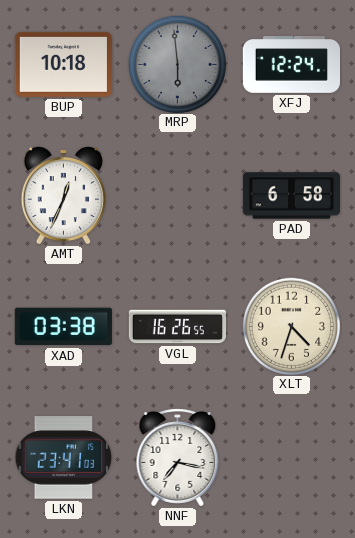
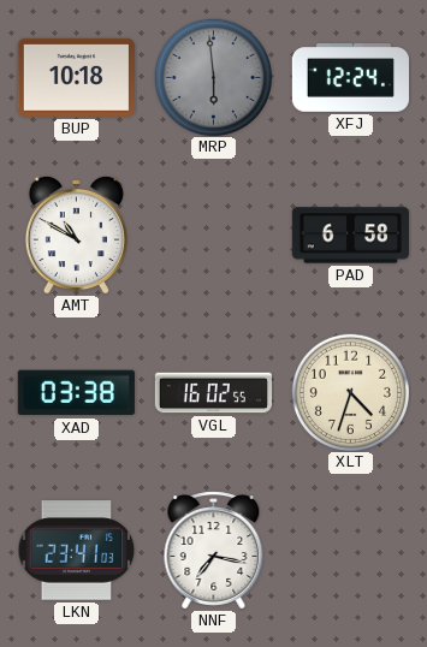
AMT: 12:34 -> 10:50
VGL: 16:26 -> 16:02
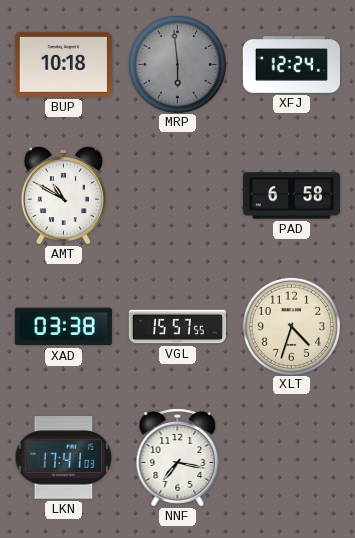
VGL: 16:02 -> 15:57
LKN: 23:41 -> 17:41
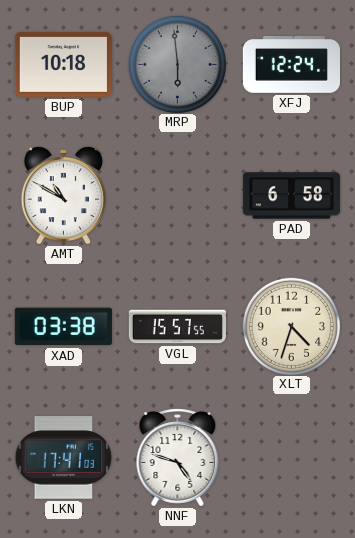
NNF: 7:17 -> 4:48
